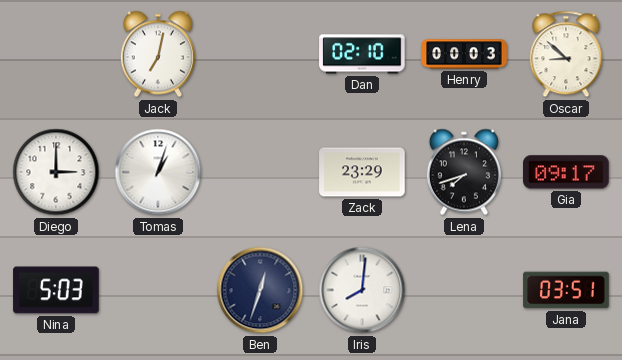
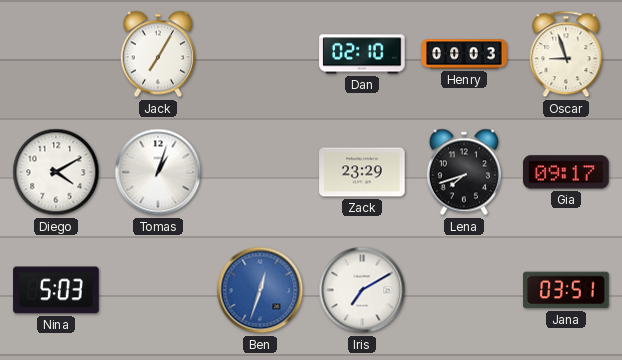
Jack: 7:02 -> 7:05
Oscar: 8:52 -> 8:57
Diego: 3:00 -> 4:10
Ben dial: navy -> blue
Iris: 8:01 -> 7:10
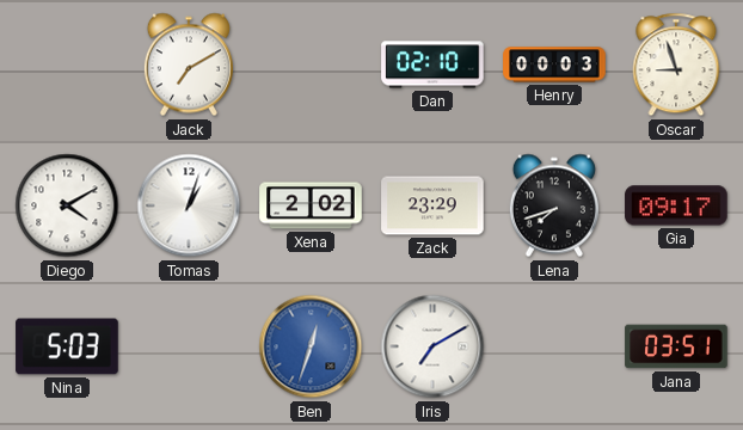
Jack: 7:05 -> 7:10
Xena: none -> 2:02
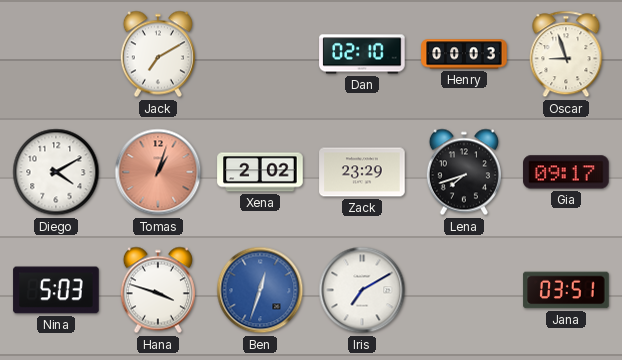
Tomas dial: white -> salmon
Hana: none -> 3:48
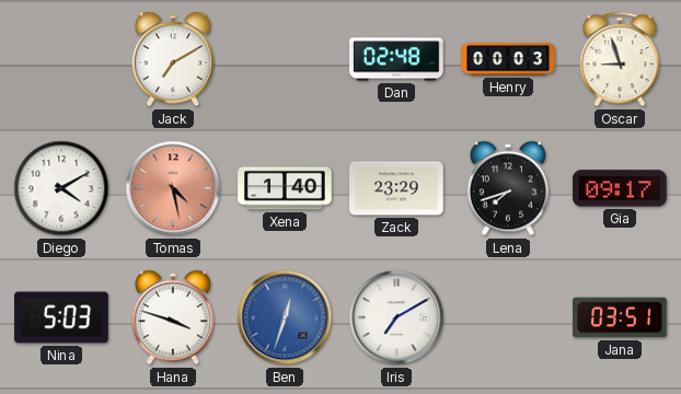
Dan: 02:10 -> 02:48
Tomas: 1:03 -> 4:28
Xena: 2:02 -> 1:40
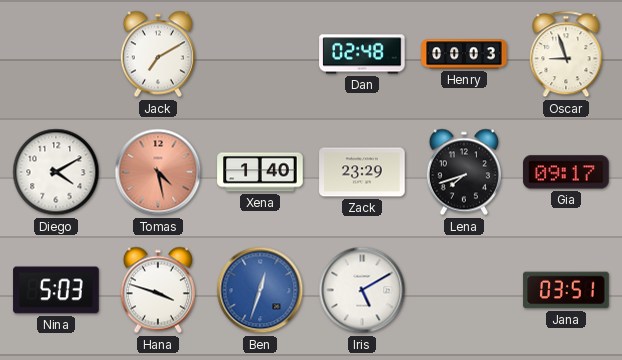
Iris: 7:10 -> 5:10
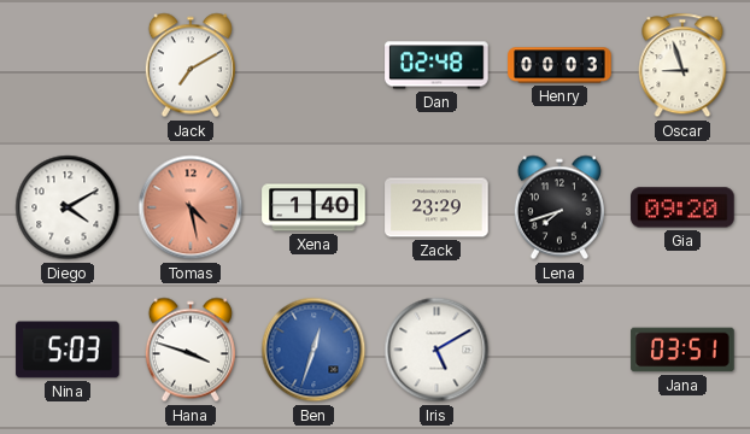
Gia: 09:17 -> 09:20
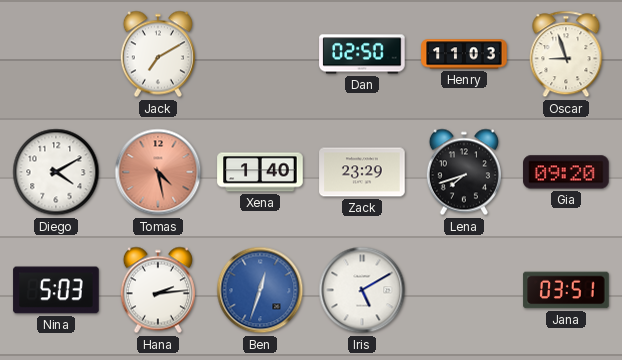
Dan: 02:48 -> 02:50
Henry: 00:03 -> 11:03
Hana: 3:48 -> 2:14
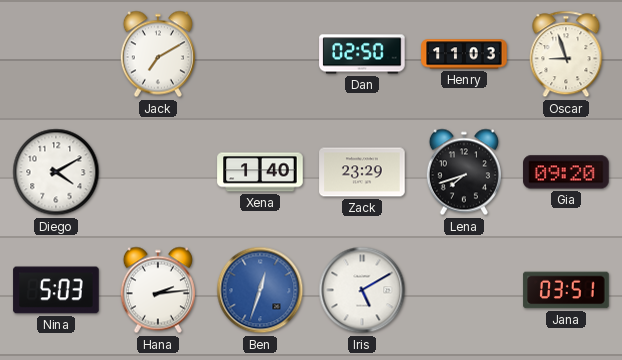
Tomas: 4:28 -> none
